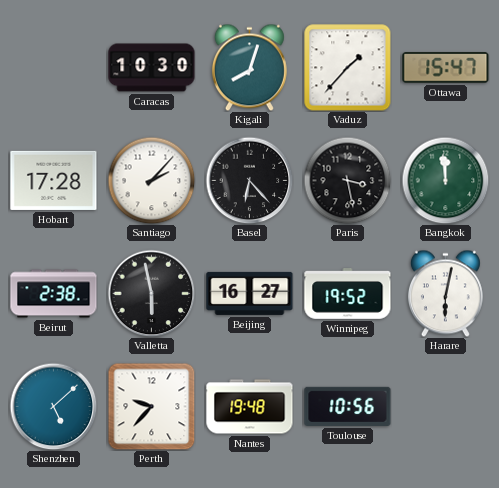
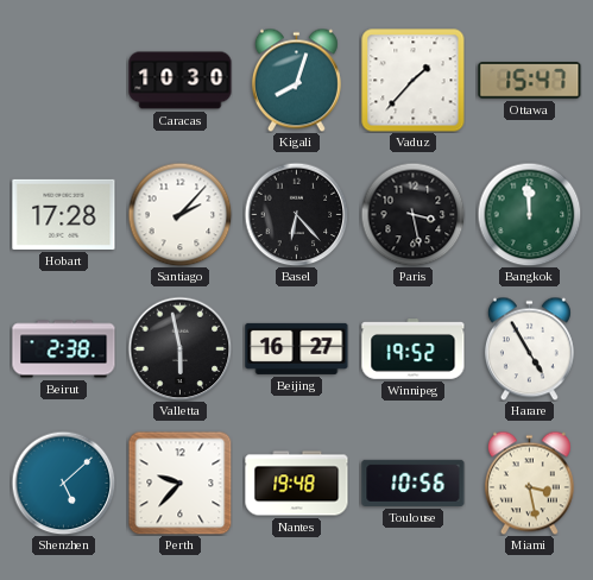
Harare: 6:02 -> 4:55
Miami: none -> 3:28
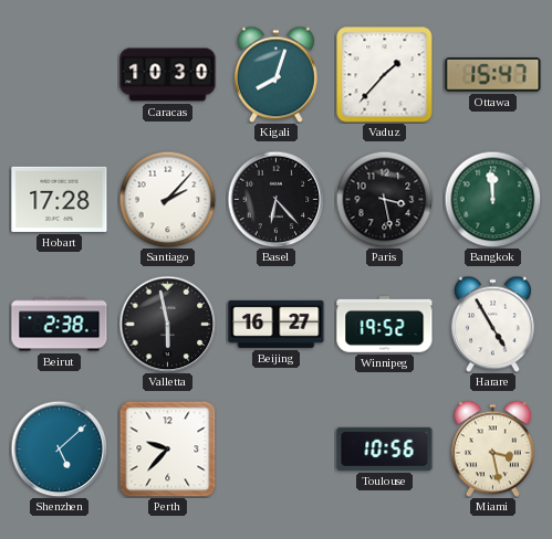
Nantes: 19:48 -> none
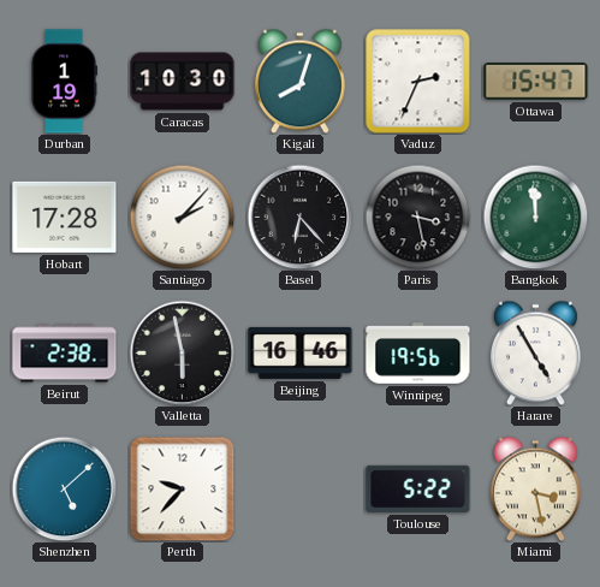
Durban: none -> 1:19
Vaduz: 1:37 -> 2:34
Beijing: 16:27 -> 16:46
Winnipeg: 19:52 -> 19:56
Toulouse: 10:56 -> 5:22
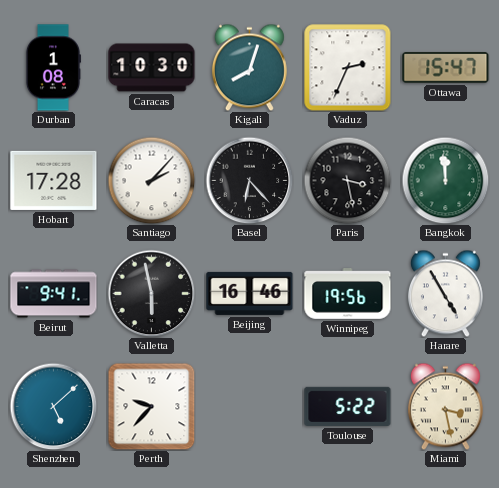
Durban: 1:19 -> 1:08
Beirut: 2:38 -> 9:41
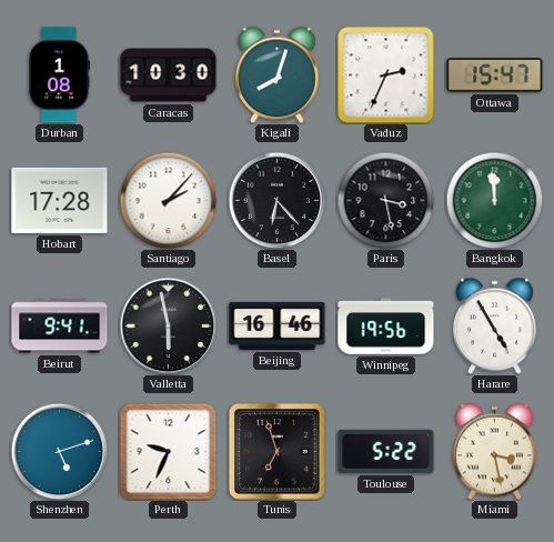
Shenzhen: 5:08 -> 5:12
Perth: 9:37 -> 9:34
Tunis: none -> 6:57
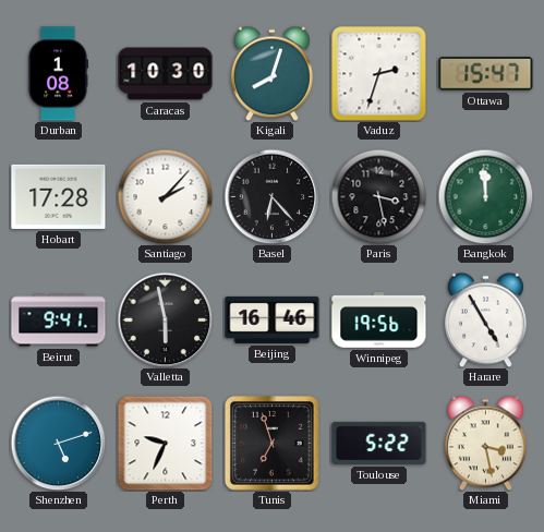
Vaduz: 2:34 -> 2:33
